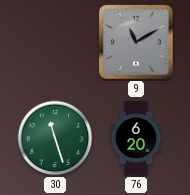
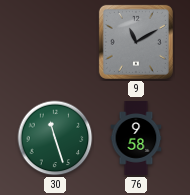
76: 6:20 -> 9:58
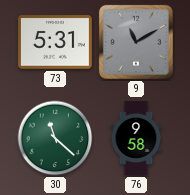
73: none -> 5:31
30: 11:27 -> 11:22
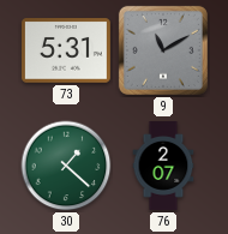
30: 11:22 -> 1:22
76: 9:58 -> 2:07
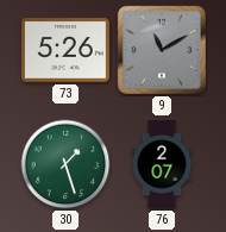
73: 5:31 -> 5:26
30: 1:22 -> 1:27
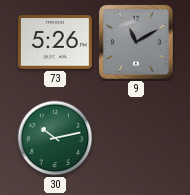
30: 1:27 -> 10:13
76: 2:07 -> none
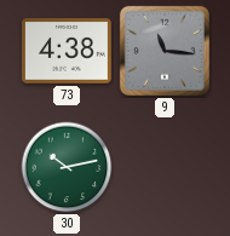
73: 5:26 -> 4:38
9: 11:10 -> 11:16
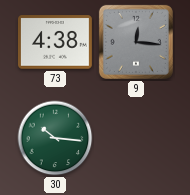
9: 11:16 -> 12:16
30: 10:13 -> 10:16
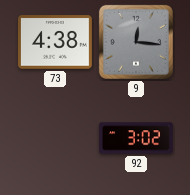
30: 10:16 -> none
92: none -> 3:02
